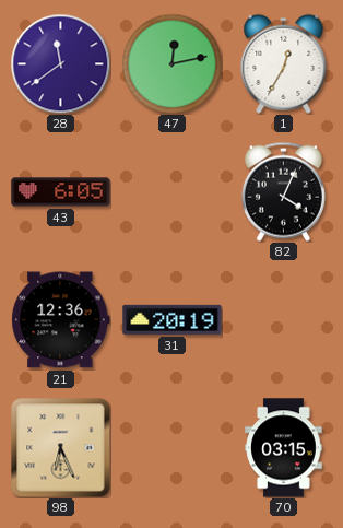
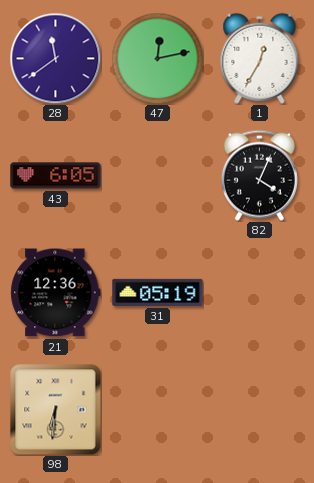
31: 20:19 -> 05:19
98: 6:26 -> 6:31
70: 03:15 -> none
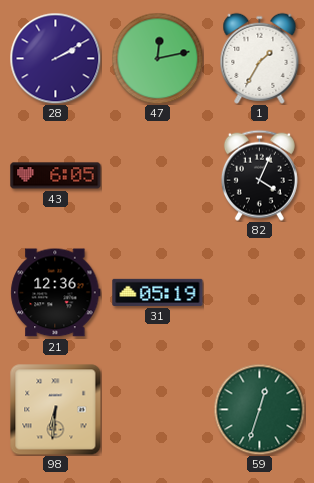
28: 11:39 -> 2:10
1: 12:35 -> 1:35
59: none -> 12:33
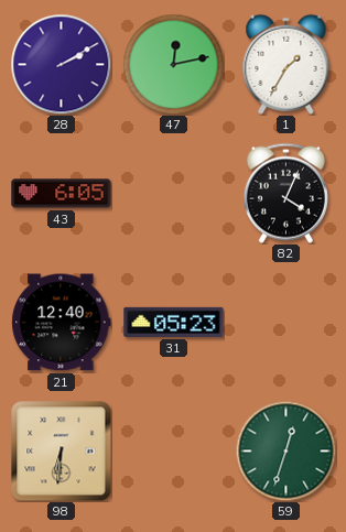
21: 12:36 -> 12:40
31: 05:19 -> 05:23
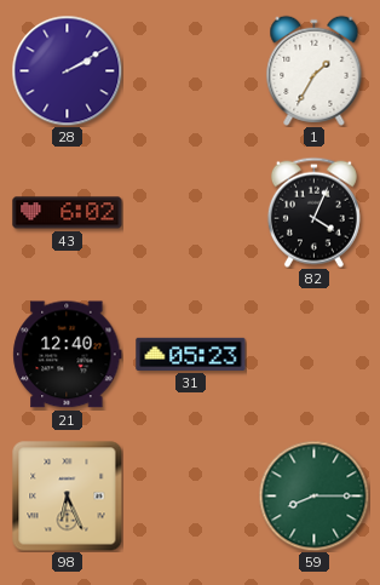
47: 12:13 -> none
43: 6:05 -> 6:02
98: 6:31 -> 6:26
59: 12:33 -> 8:15
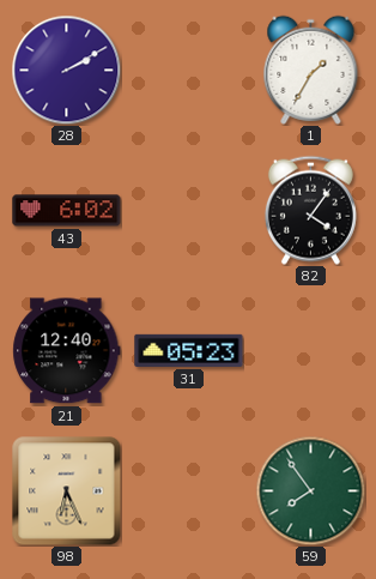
82: 4:04 -> 4:06
59: 8:15 -> 7:54
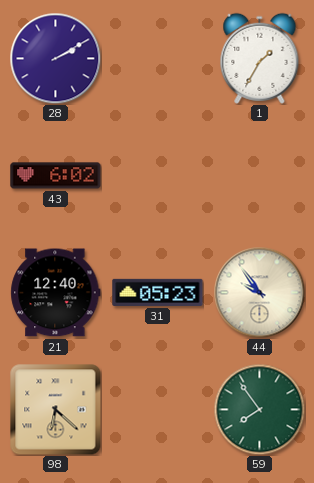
82: 4:06 -> none
44: none -> 9:54
98: 6:26 -> 6:22
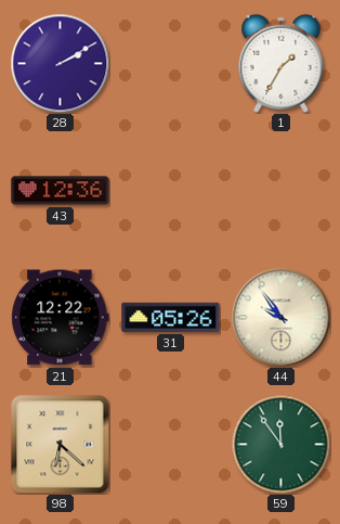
43: 6:02 -> 12:36
21: 12:40 -> 12:22
31: 05:23 -> 05:26
59: 7:54 -> 11:54
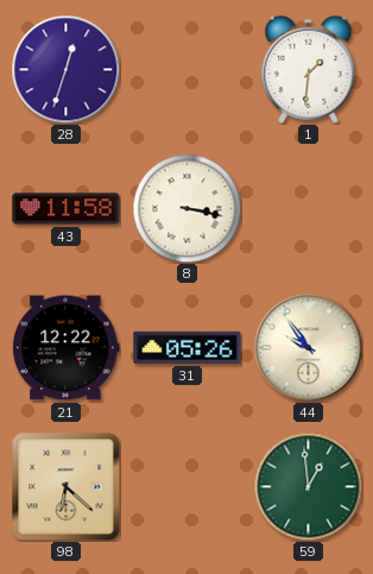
28: 2:10 -> 12:33
1: 1:35 -> 1:31
43: 12:36 -> 11:58
8: none -> 3:17
59: 11:54 -> 12:59
